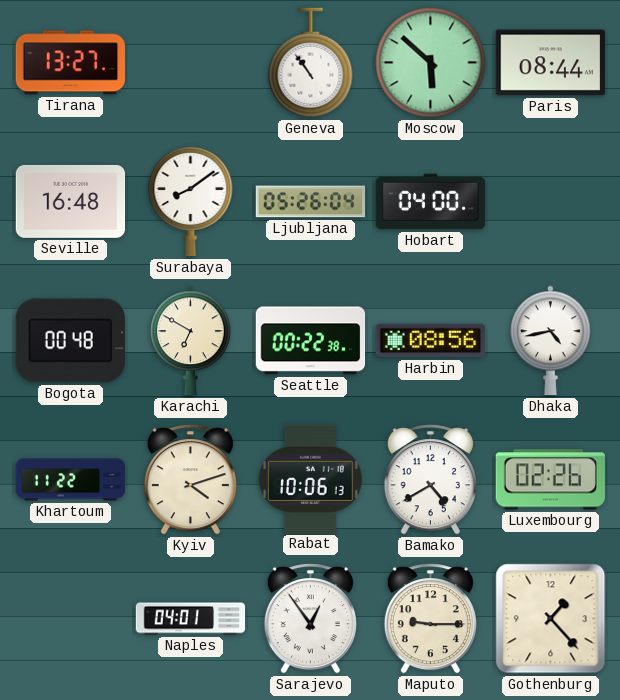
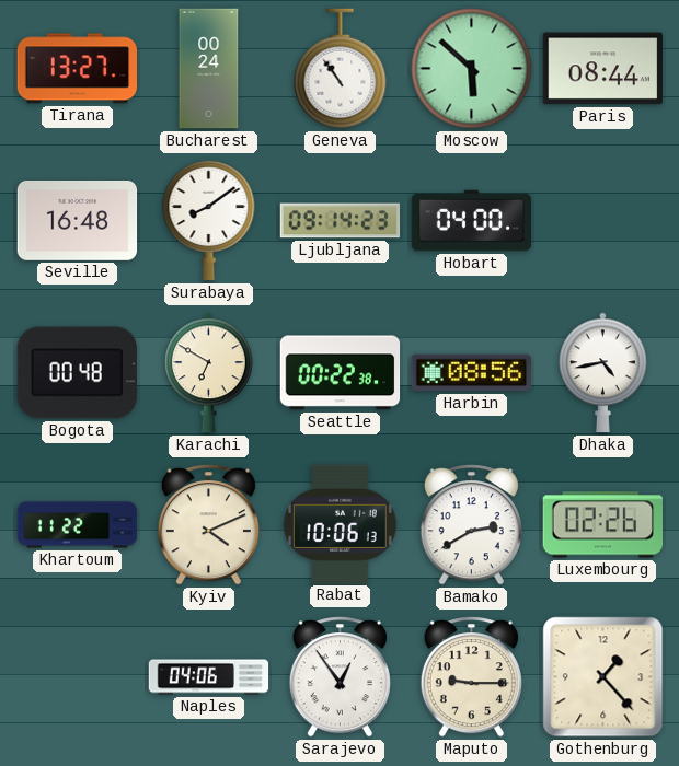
Bucharest: none -> 00:24
Ljubljana: 05:26 -> 09:14
Kyiv: 4:12 -> 4:11
Bamako: 4:40 -> 2:40
Naples: 04:01 -> 04:06
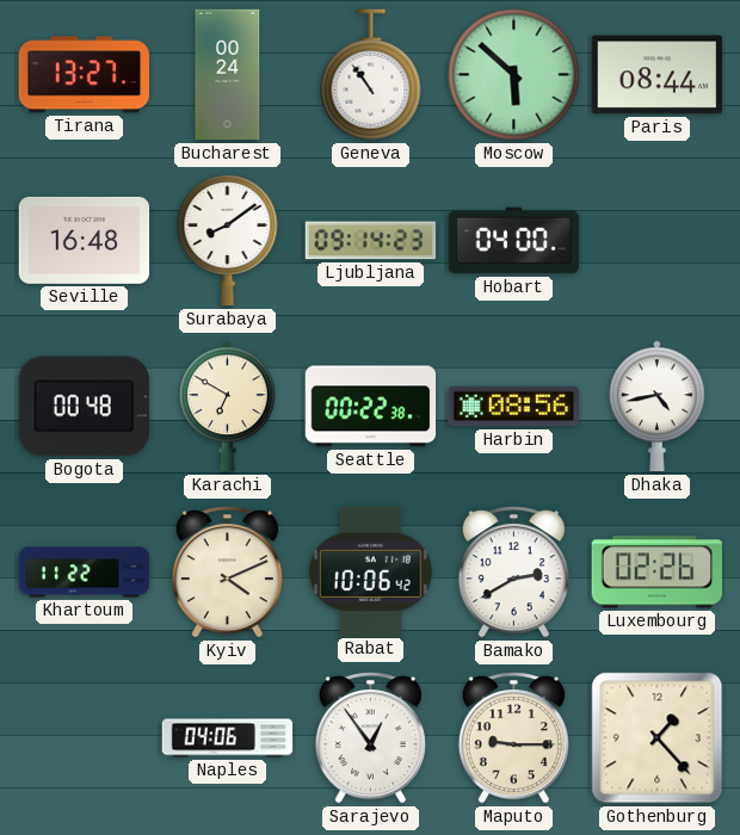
Rabat: 10:06:13 -> 10:06:42
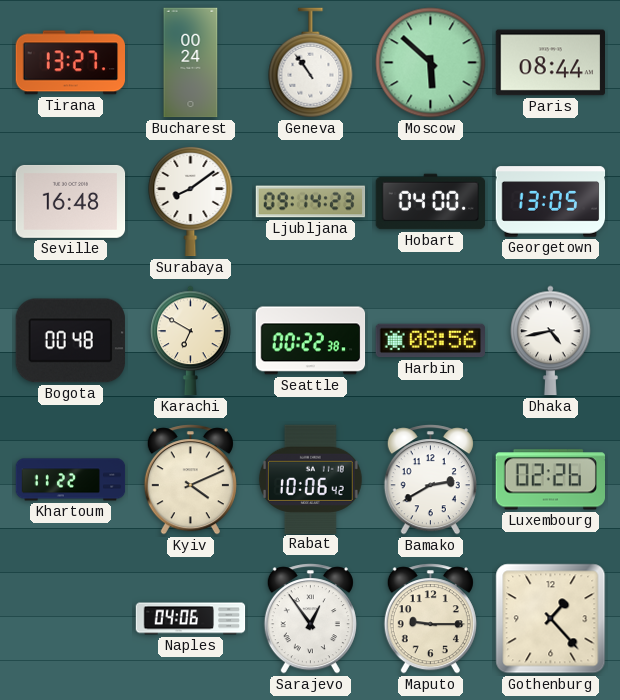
Georgetown: none -> 13:05
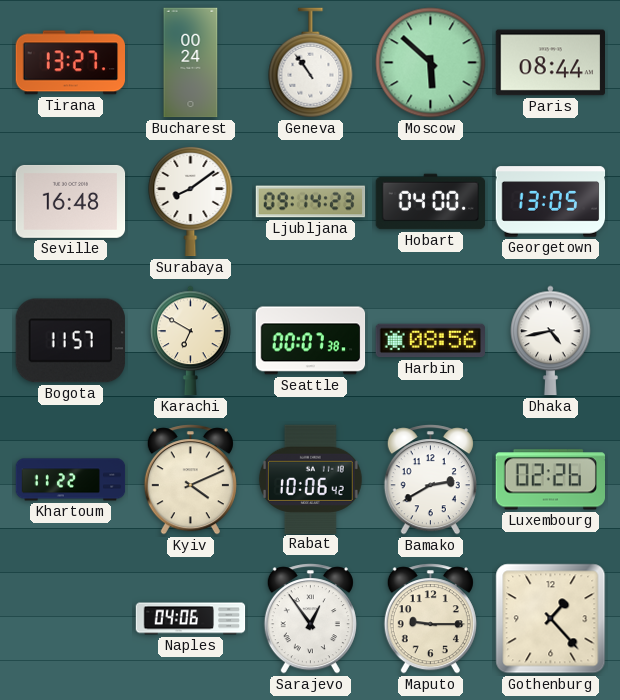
Bogota: 00:48 -> 11:57
Seattle: 00:22 -> 00:07
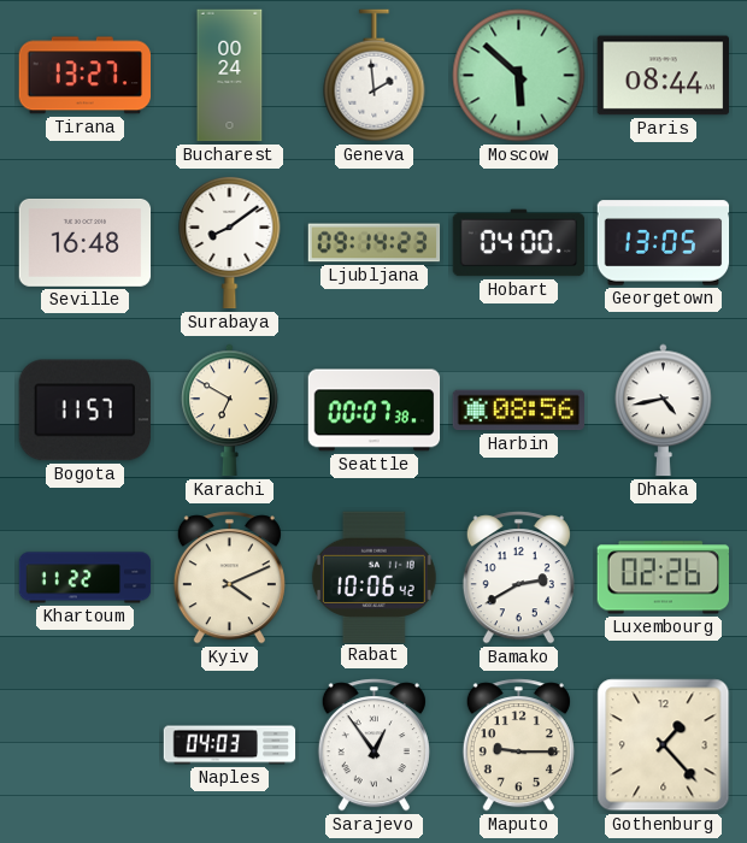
Geneva: 10:54 -> 1:59
Naples: 04:06 -> 04:03
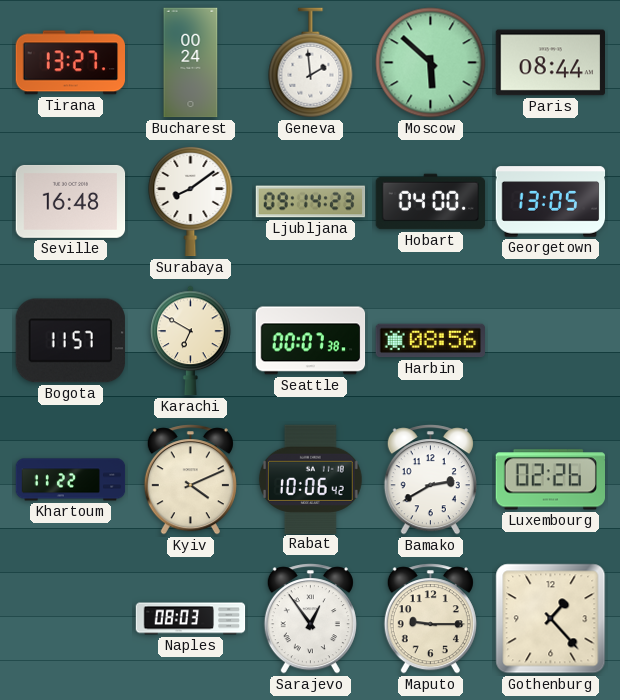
Dhaka: 4:43 -> none
Naples: 04:03 -> 08:03
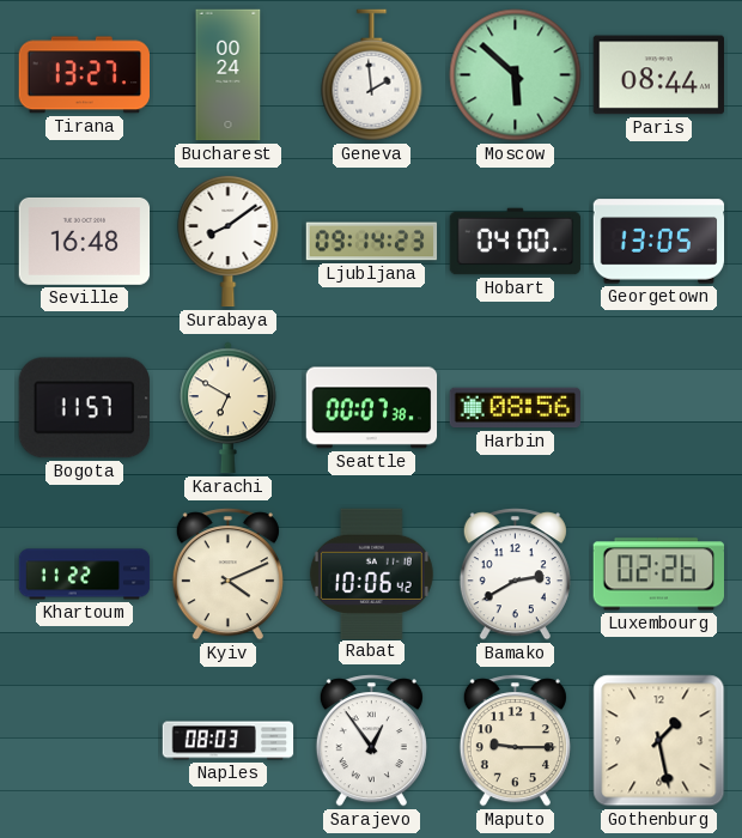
Gothenburg: 1:23 -> 1:28
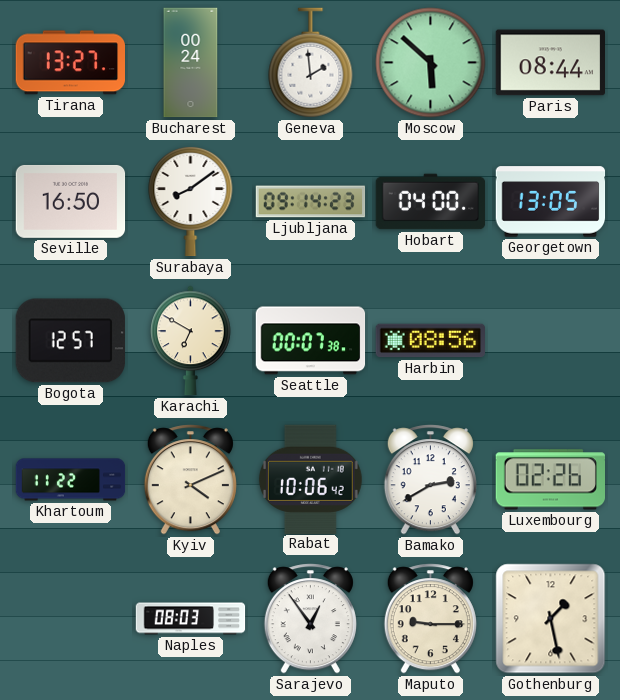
Seville: 16:48 -> 16:50
Bogota: 11:57 -> 12:57
